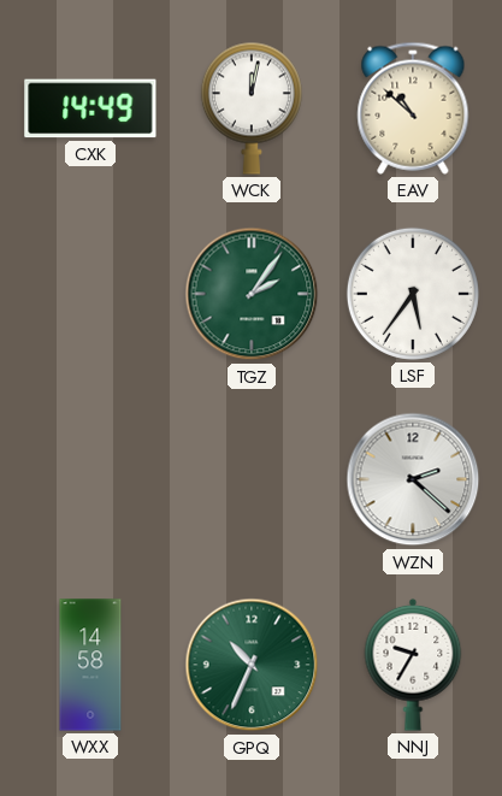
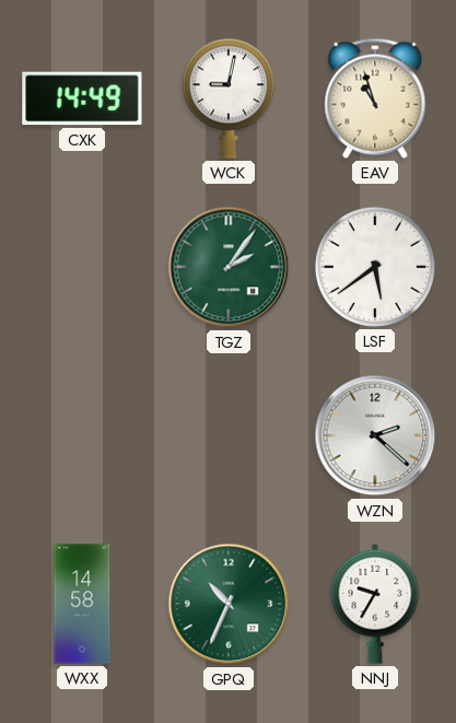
WCK: 12:02 -> 9:02
EAV: 10:52 -> 10:57
LSF: 5:36 -> 5:39
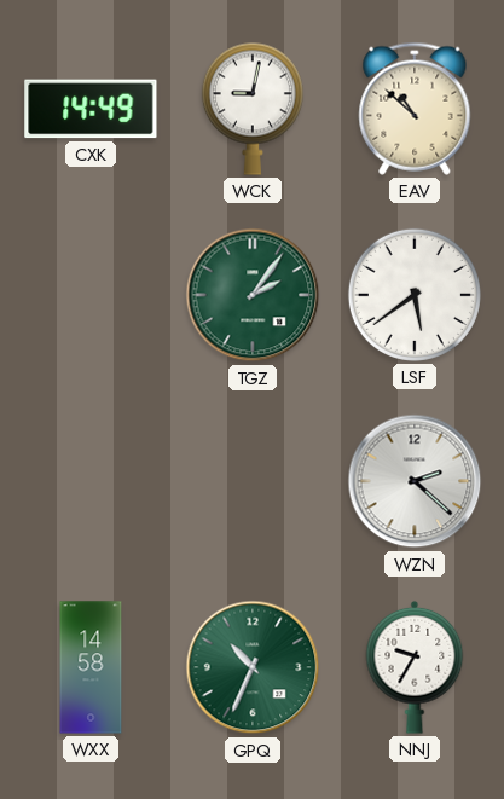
EAV: 10:57 -> 10:52
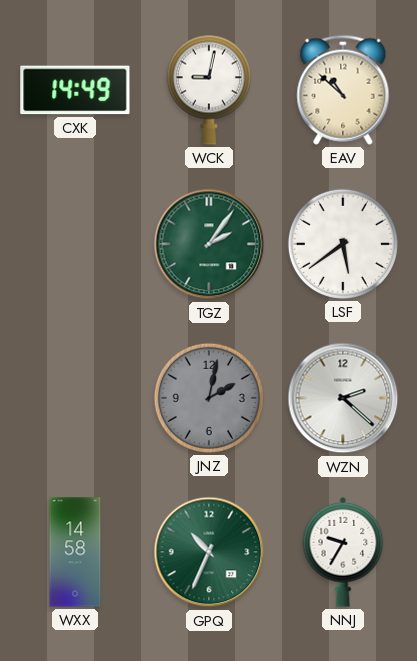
JNZ: none -> 2:02
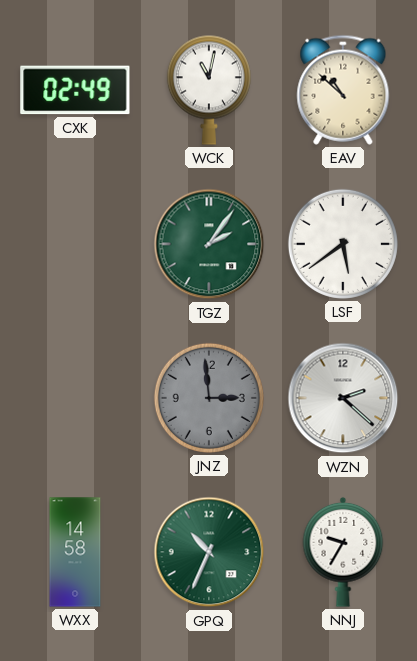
CXK: 14:49 -> 02:49
WCK: 9:02 -> 11:02
JNZ: 2:02 -> 2:59
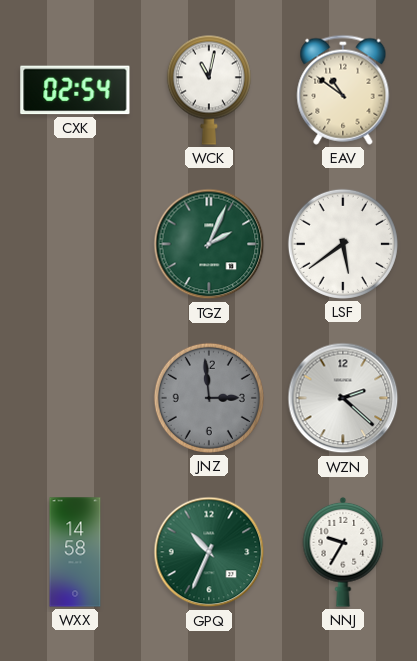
CXK: 02:49 -> 02:54
EAV: 10:52 -> 10:51
TGZ: 2:06 -> 2:04
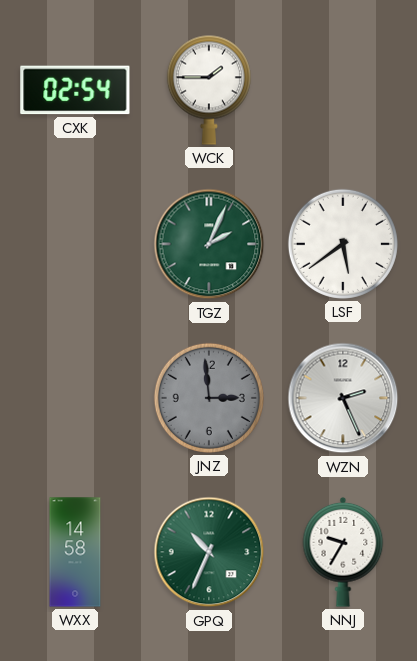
WCK: 11:02 -> 1:45
EAV: 10:51 -> none
WZN: 2:22 -> 2:26
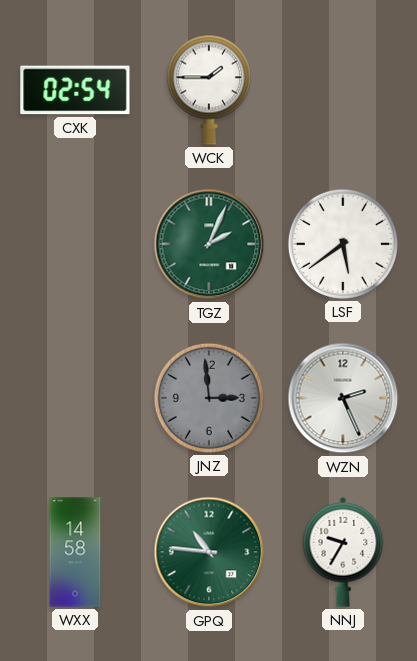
GPQ: 10:34 -> 10:46
